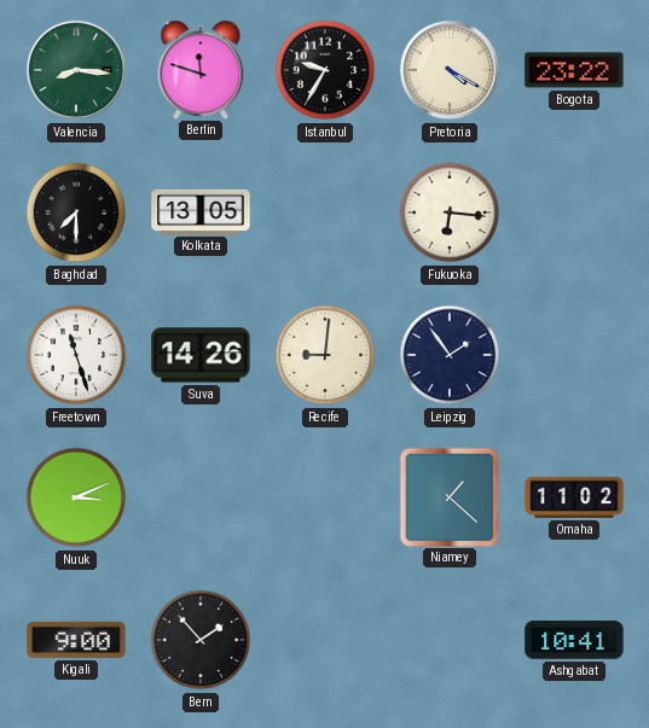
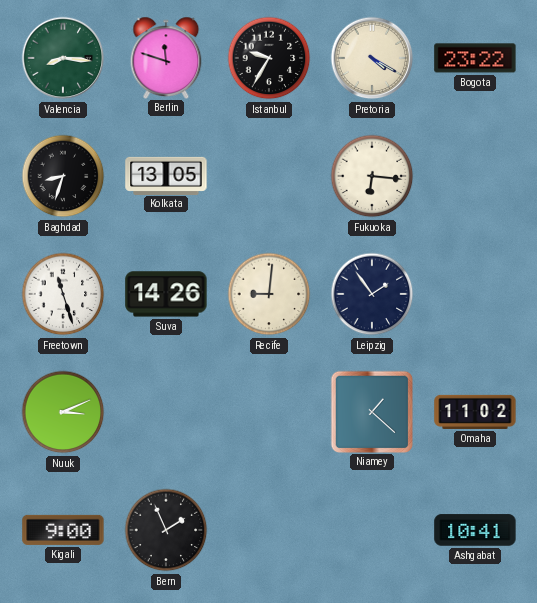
Baghdad: 7:30 -> 8:33
Bern: 1:53 -> 1:56
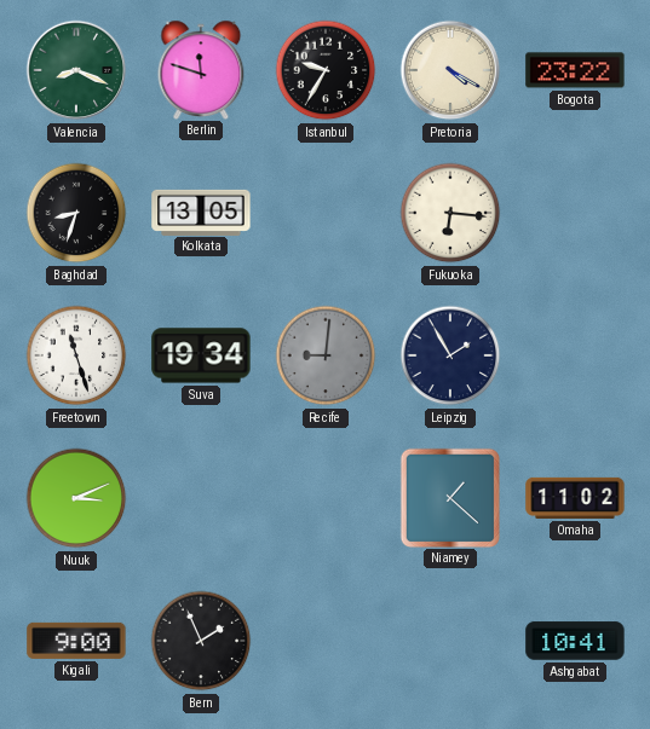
Valencia: 8:16 -> 8:19
Suva: 14:26 -> 19:34
Recife dial: cream -> grey
Leipzig: 1:54 -> 1:55
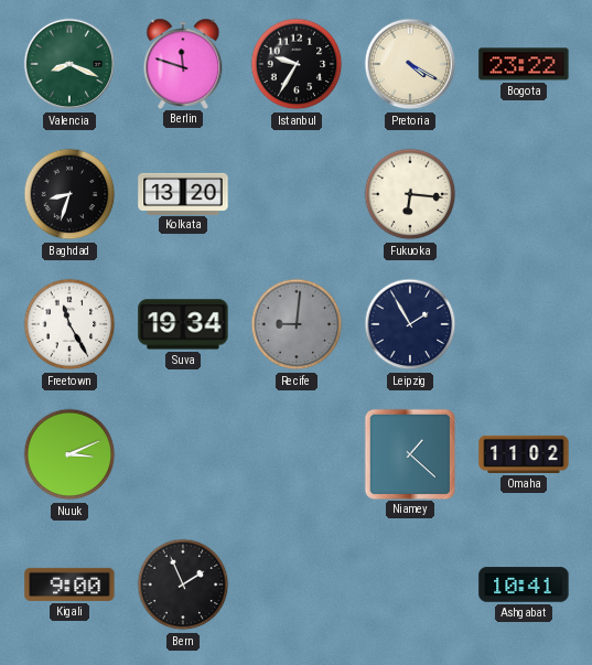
Kolkata: 13:05 -> 13:20
Freetown: 11:27 -> 11:25
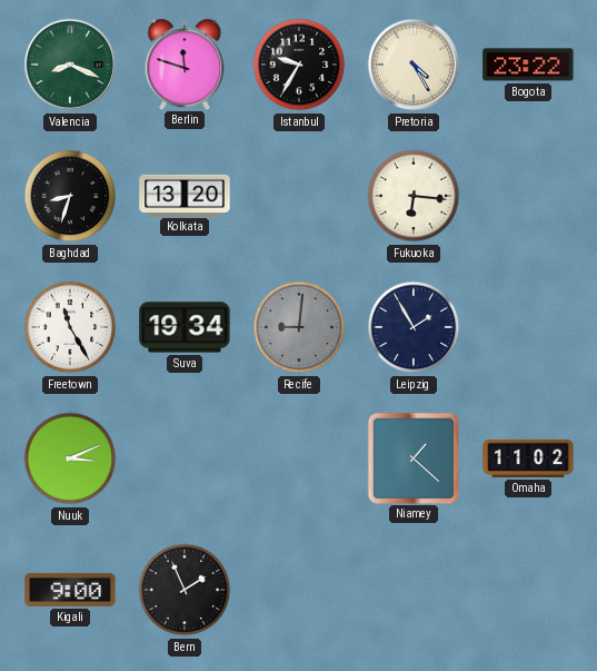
Pretoria: 4:20 -> 4:25
Ashgabat: 10:41 -> none
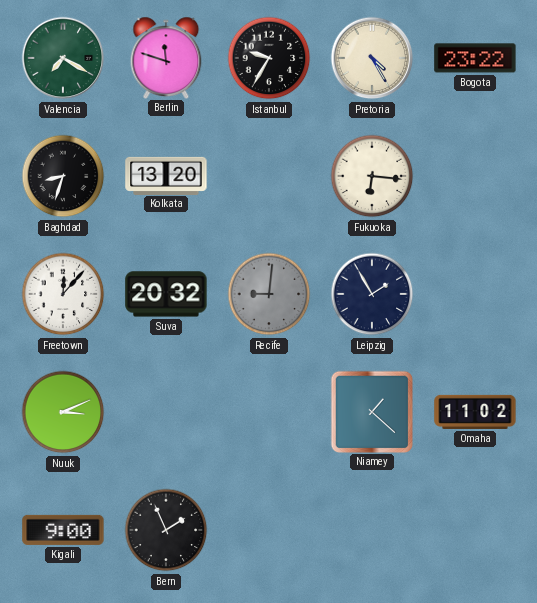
Valencia: 8:19 -> 7:20
Freetown: 11:25 -> 12:07
Suva: 19:34 -> 20:32
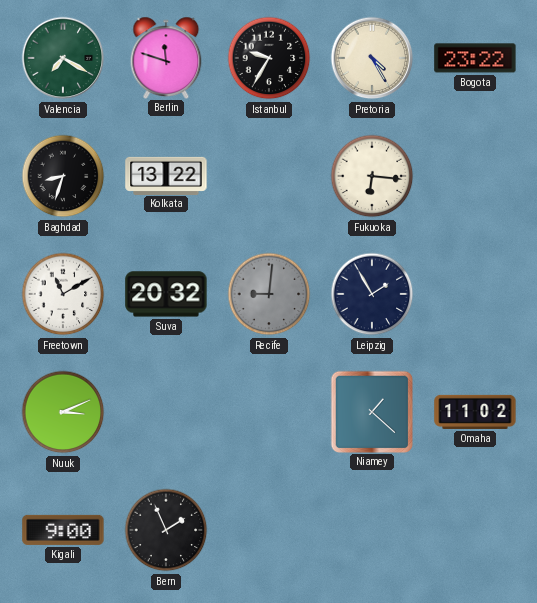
Kolkata: 13:20 -> 13:22
Freetown: 12:07 -> 11:10
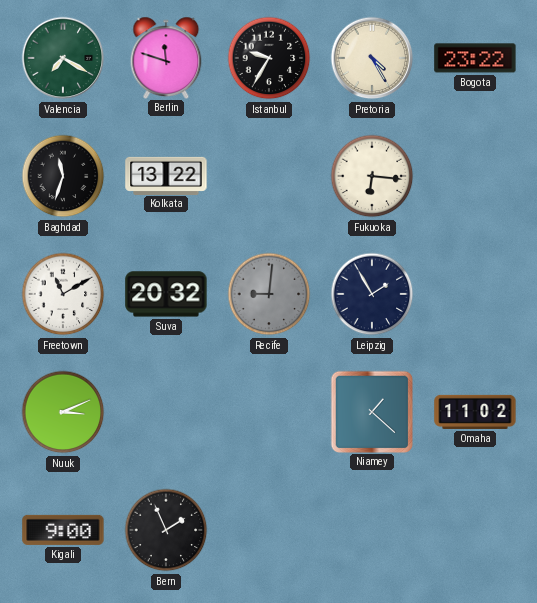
Baghdad: 8:33 -> 11:33
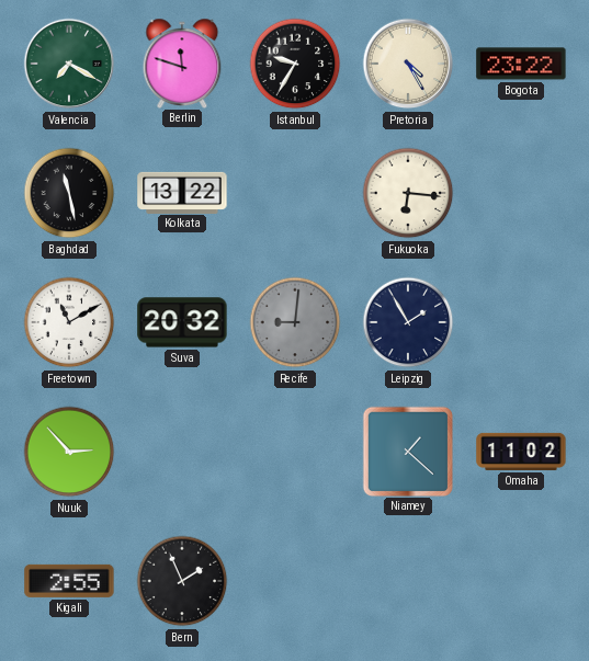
Baghdad: 11:33 -> 11:28
Nuuk: 3:11 -> 2:53
Kigali: 9:00 -> 2:55
